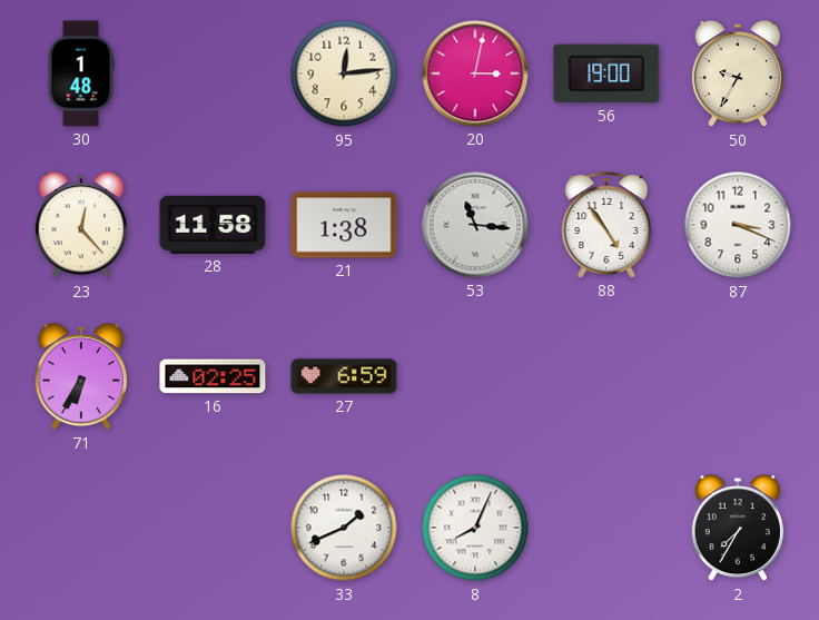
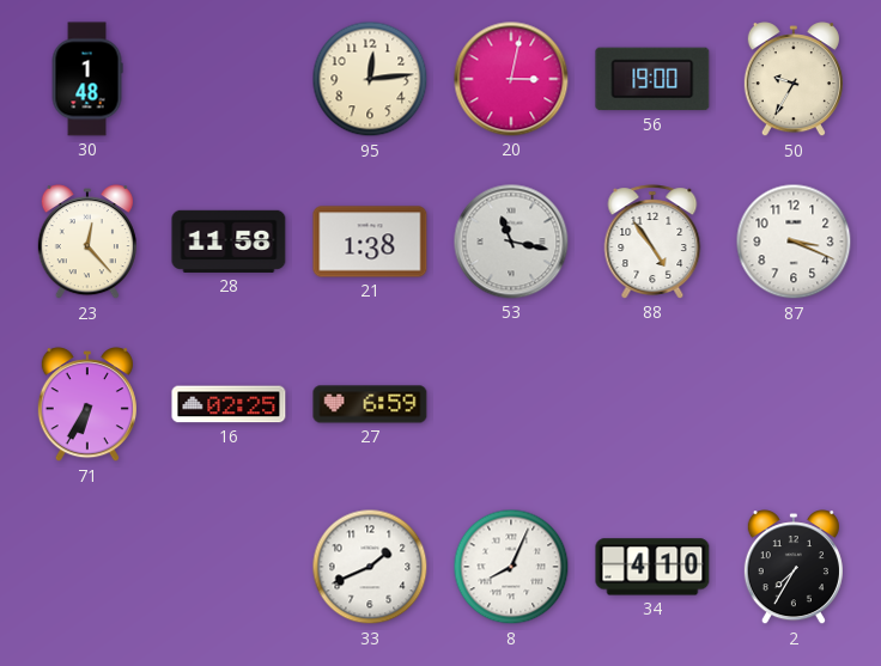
53: 11:16 -> 11:17
34: none -> 4:10
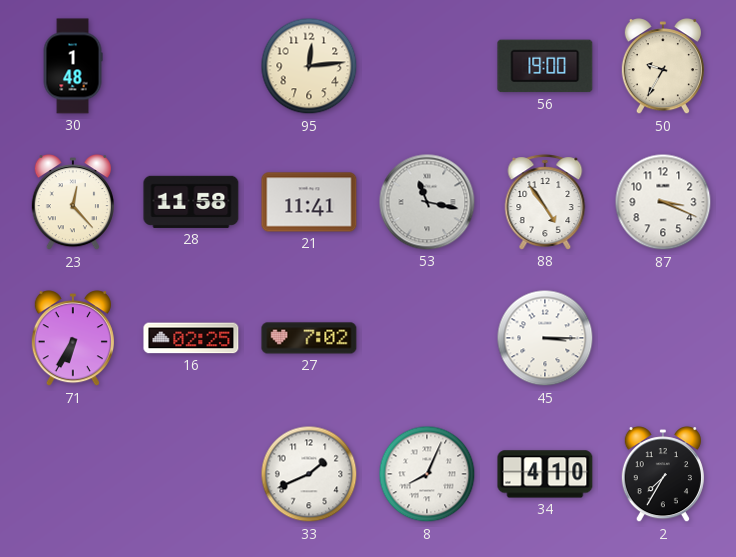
20: 3:02 -> none
21: 1:38 -> 11:41
27: 6:59 -> 7:02
45: none -> 3:15
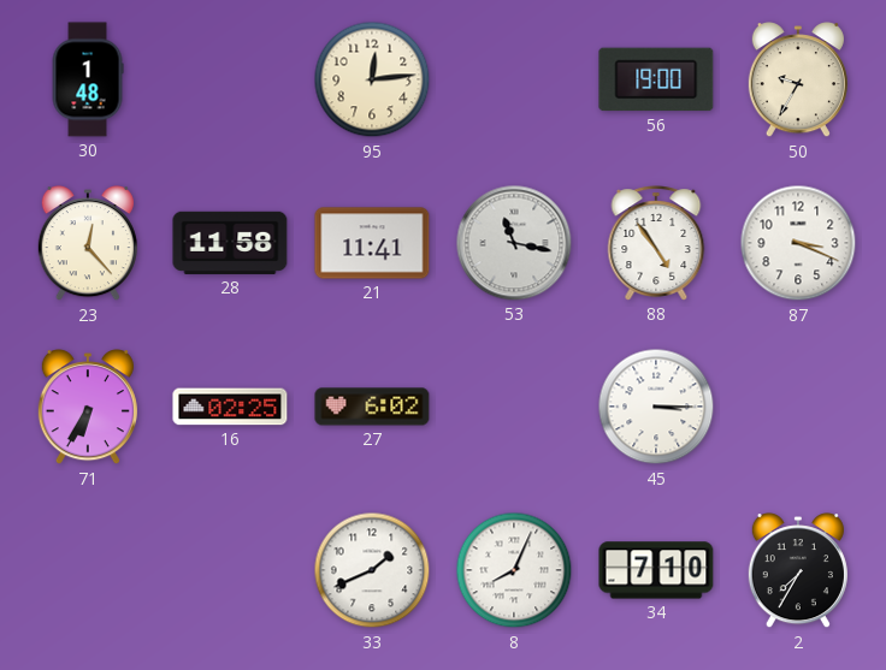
27: 7:02 -> 6:02
34: 4:10 -> 7:10
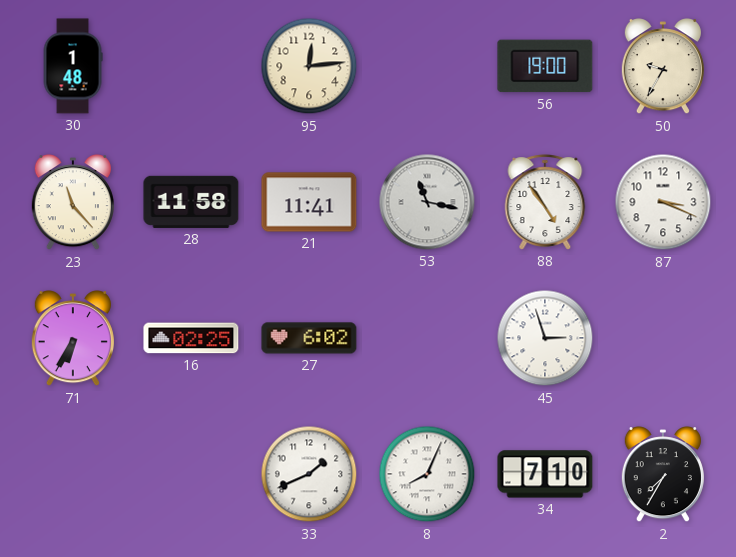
23: 12:23 -> 11:23
45: 3:15 -> 2:57
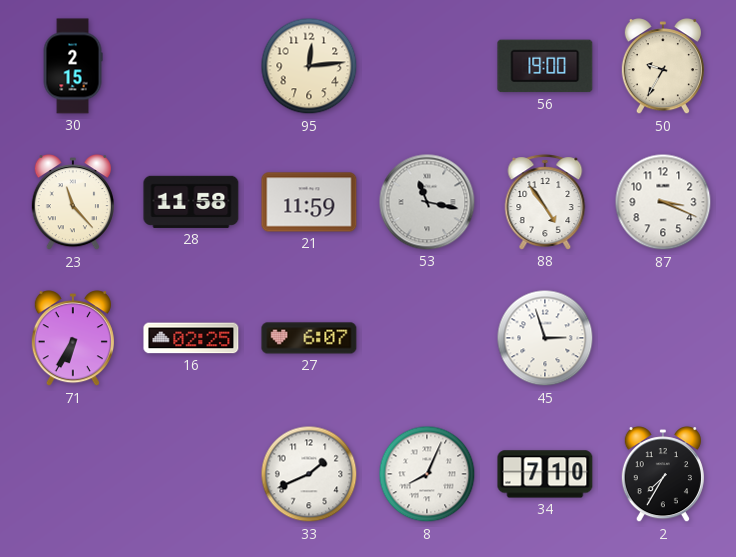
30: 1:48 -> 2:15
21: 11:41 -> 11:59
27: 6:02 -> 6:07
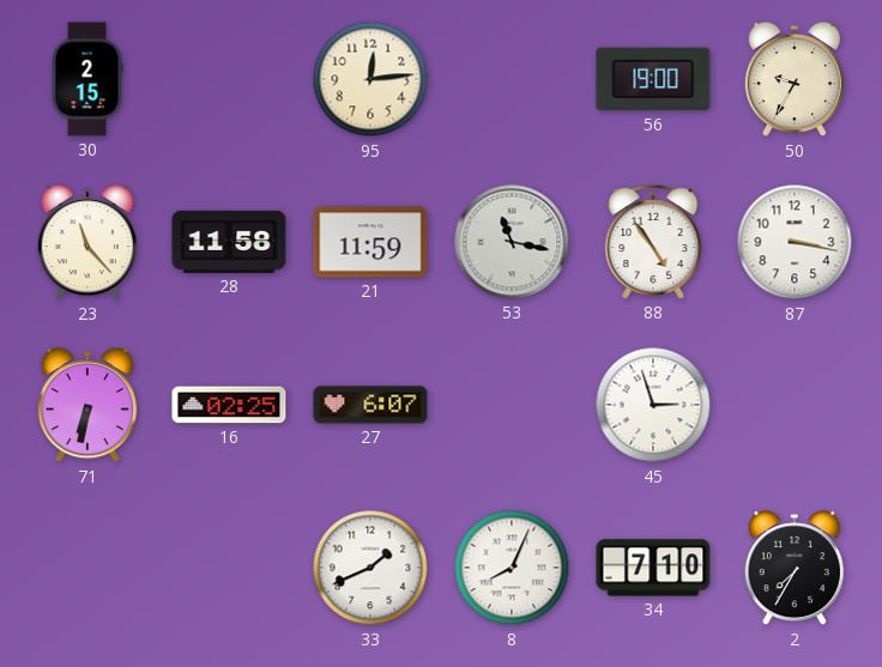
87: 3:19 -> 3:17
71: 6:35 -> 6:32
